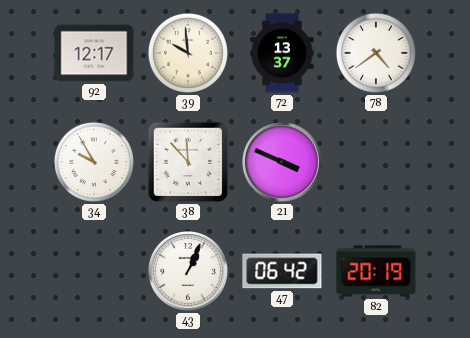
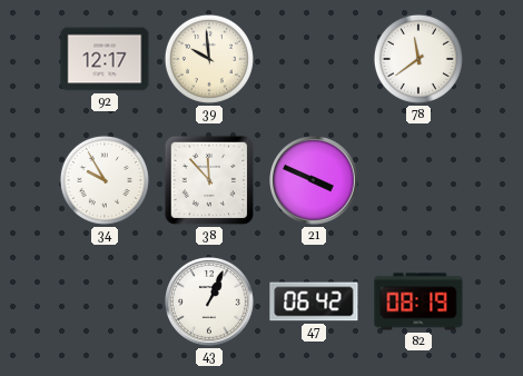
72: 13:37 -> none
78: 4:39 -> 11:39
82: 20:19 -> 08:19
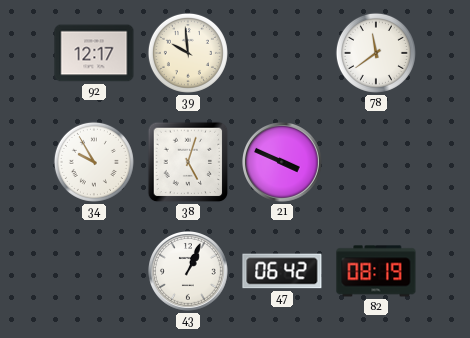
38: 11:53 -> 5:03
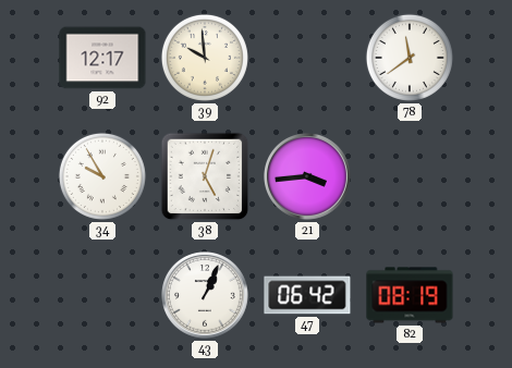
21: 3:49 -> 3:44
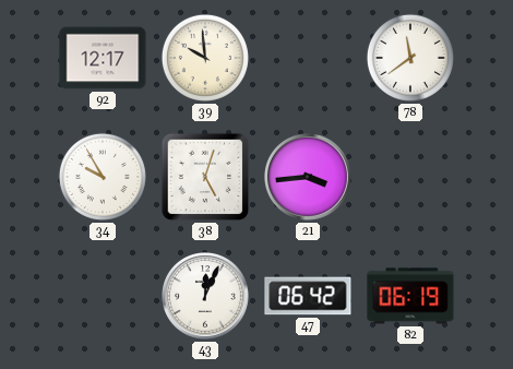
43: 1:04 -> 12:04
82: 08:19 -> 06:19
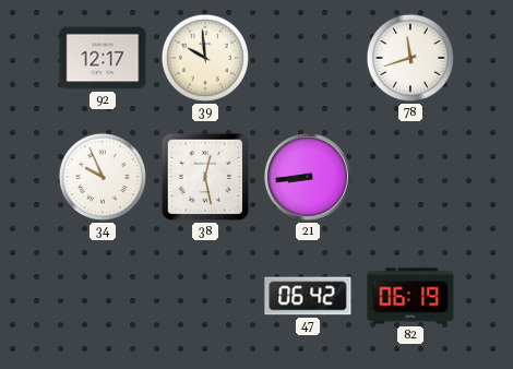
78: 11:39 -> 11:42
34: 9:55 -> 9:56
38: 5:03 -> 12:28
21: 3:44 -> 8:44
43: 12:04 -> none
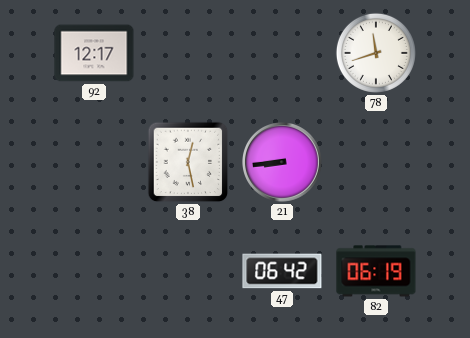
39: 9:59 -> none
34: 9:56 -> none
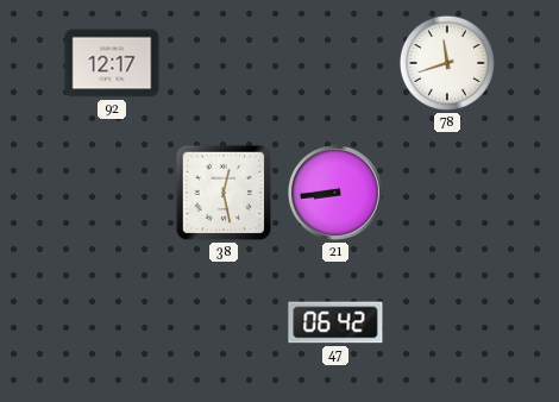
82: 06:19 -> none
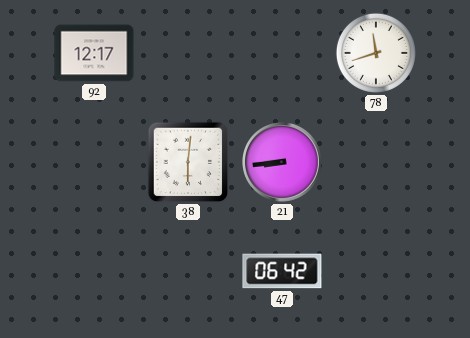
38: 12:28 -> 6:01
